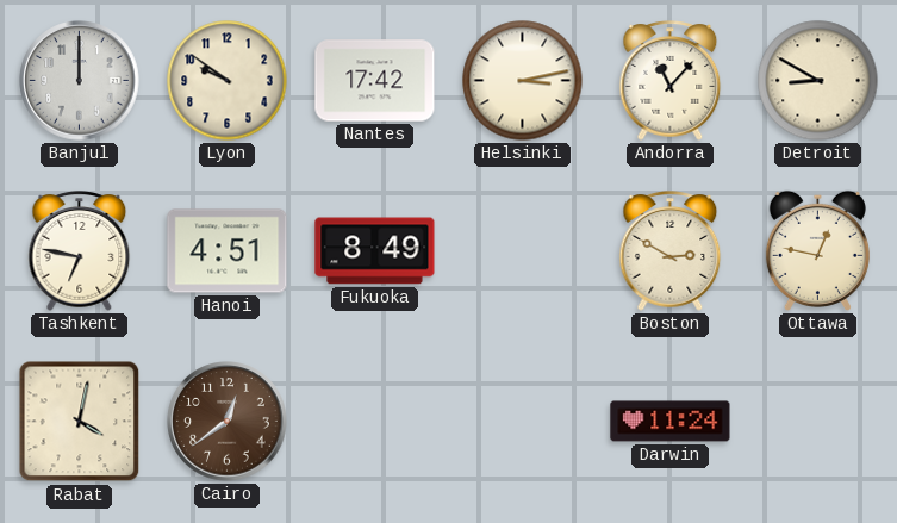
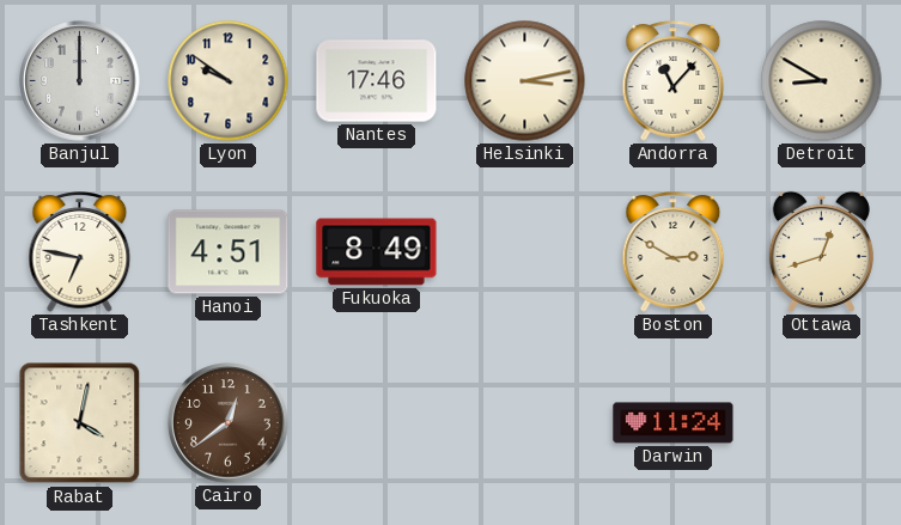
Nantes: 17:42 -> 17:46
Ottawa: 12:47 -> 12:42
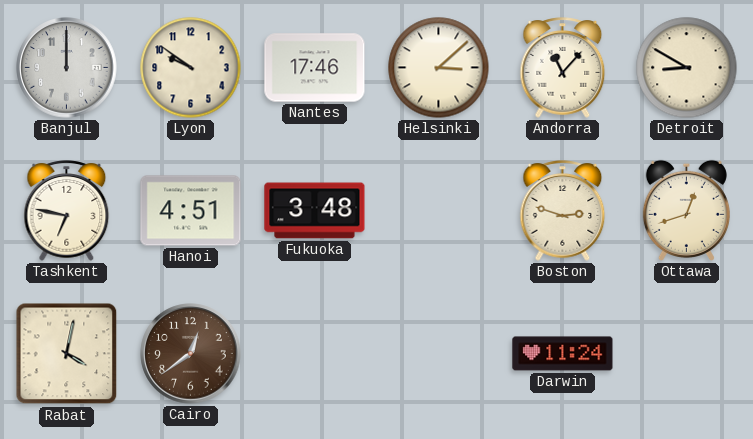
Helsinki: 3:13 -> 3:08
Fukuoka: 8:49 -> 3:48
Boston: 2:50 -> 2:48
